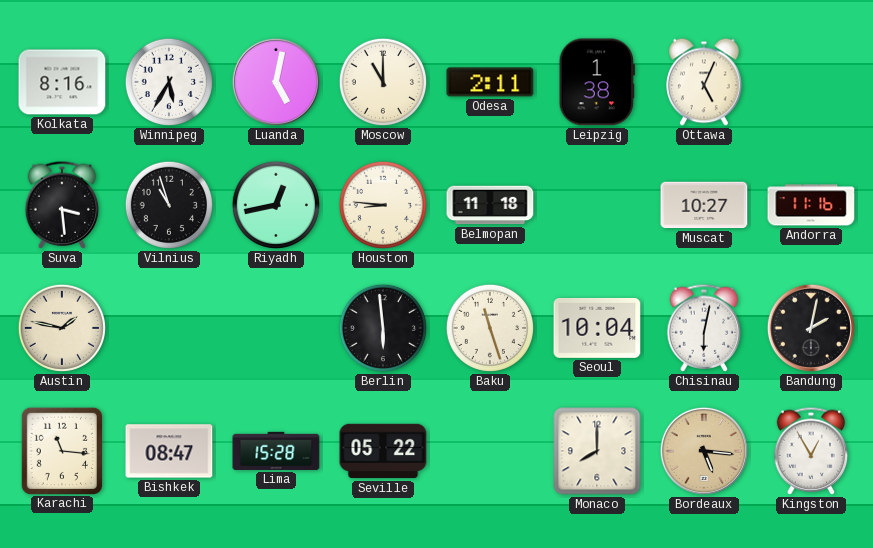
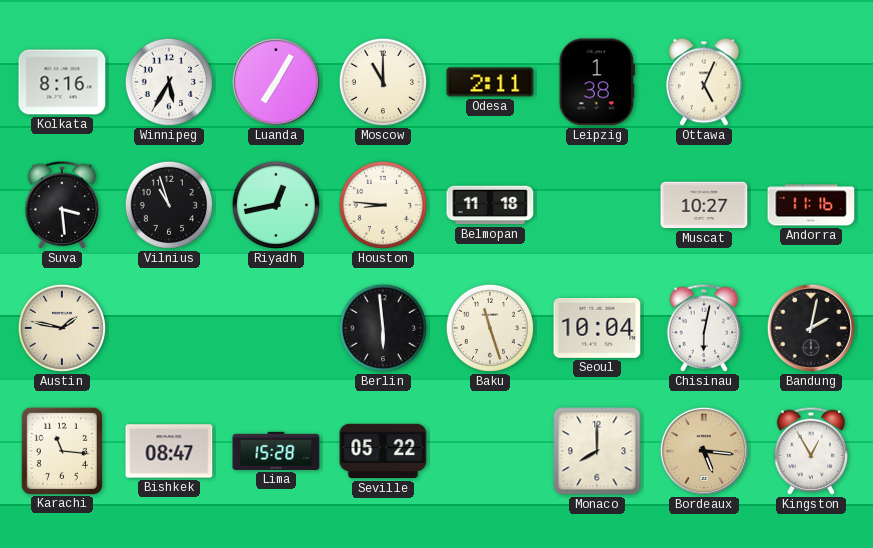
Luanda: 5:02 -> 7:05
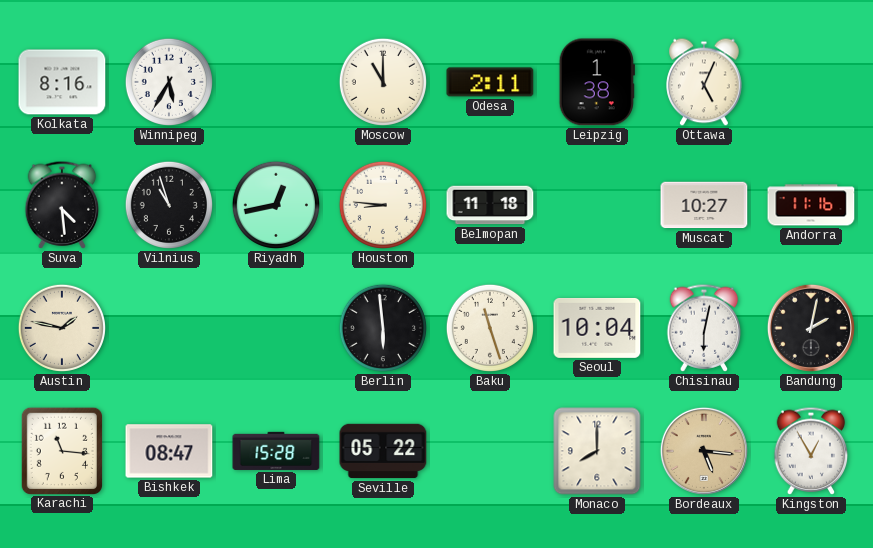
Luanda: 7:05 -> none
Suva: 3:29 -> 4:29
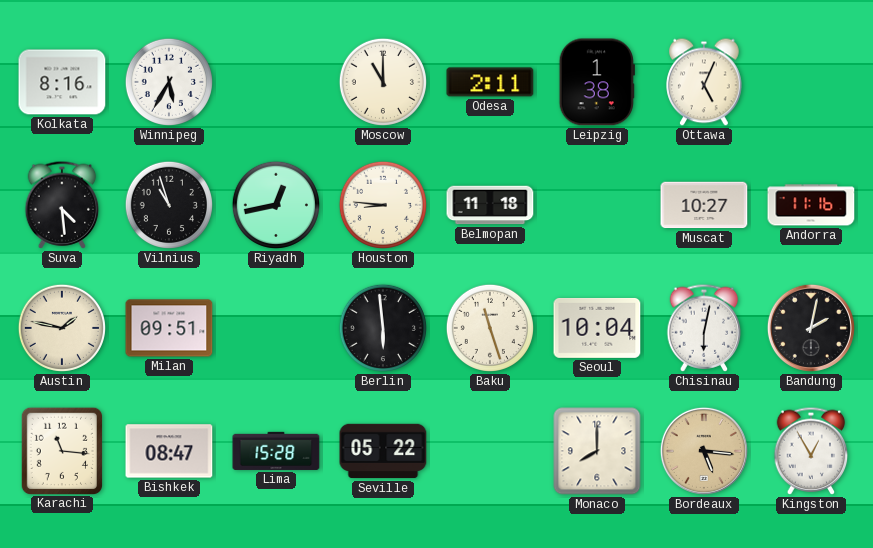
Milan: none -> 09:51
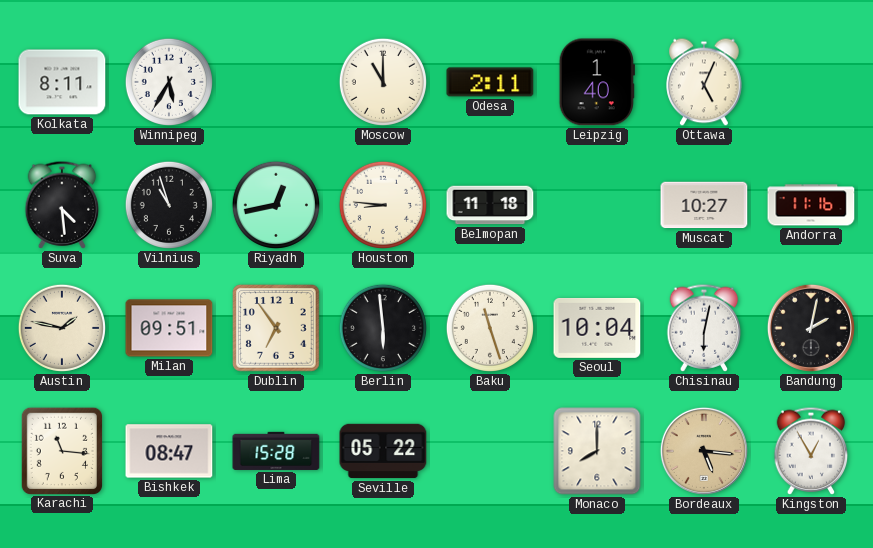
Kolkata: 8:16 -> 8:11
Leipzig: 1:38 -> 1:40
Dublin: none -> 6:54
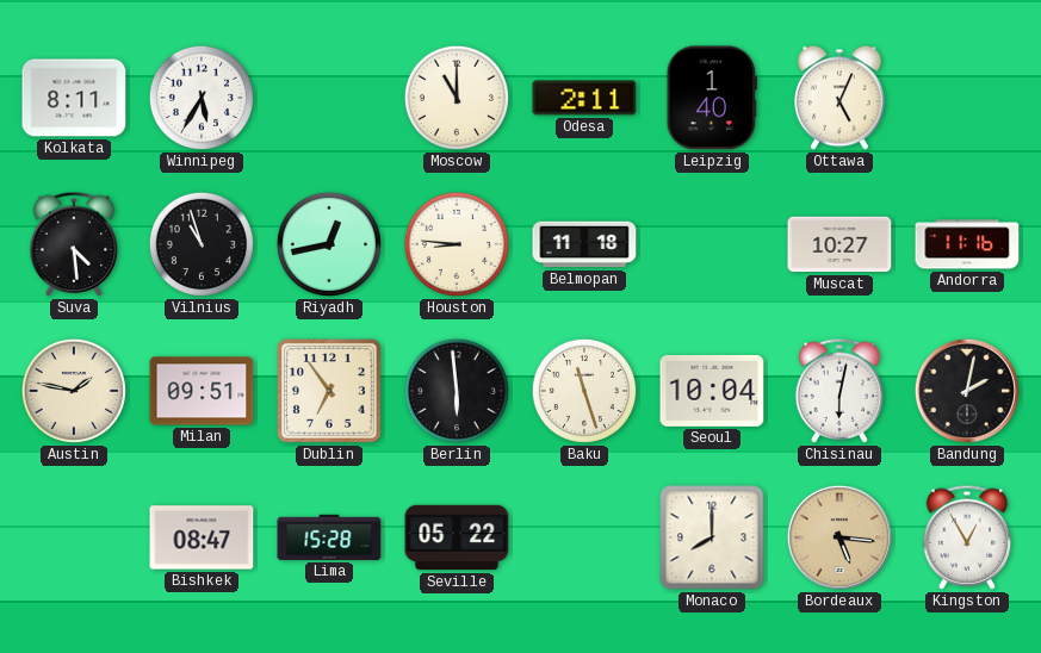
Karachi: 11:16 -> none
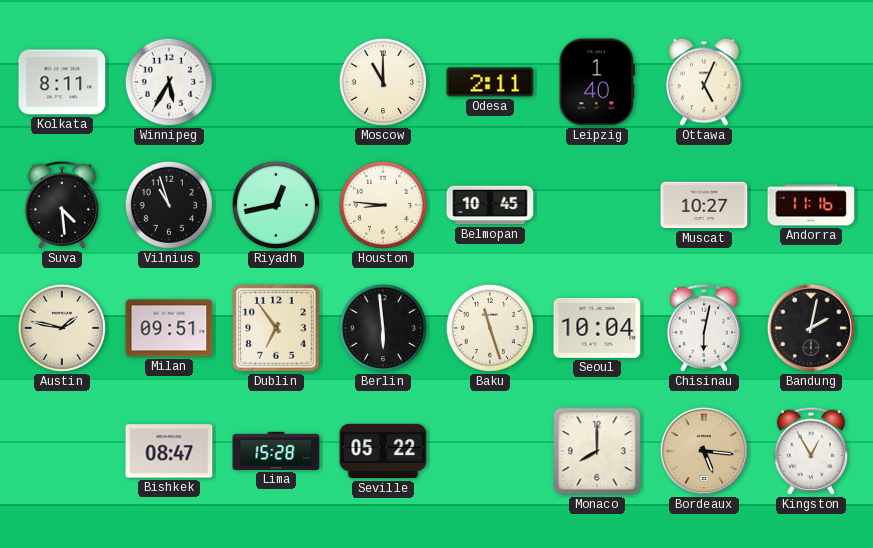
Belmopan: 11:18 -> 10:45
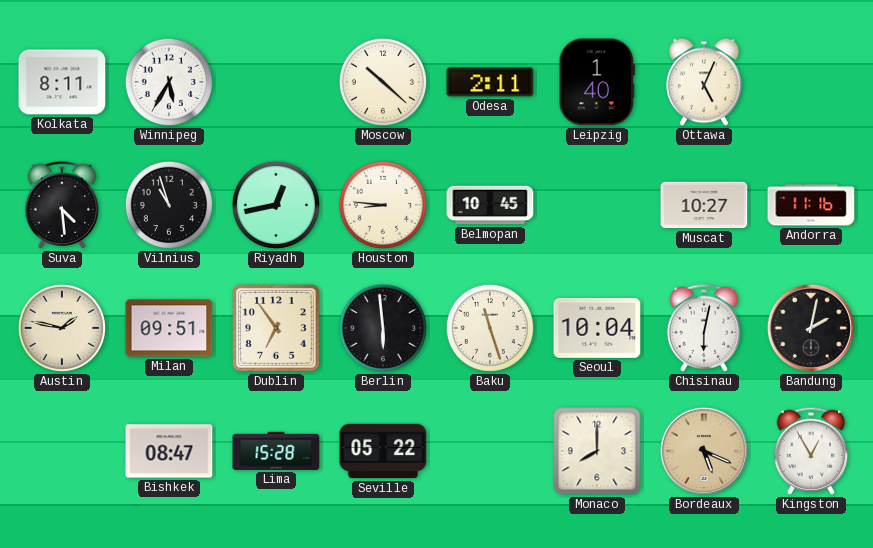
Moscow: 11:00 -> 10:22
Bordeaux: 5:16 -> 5:19
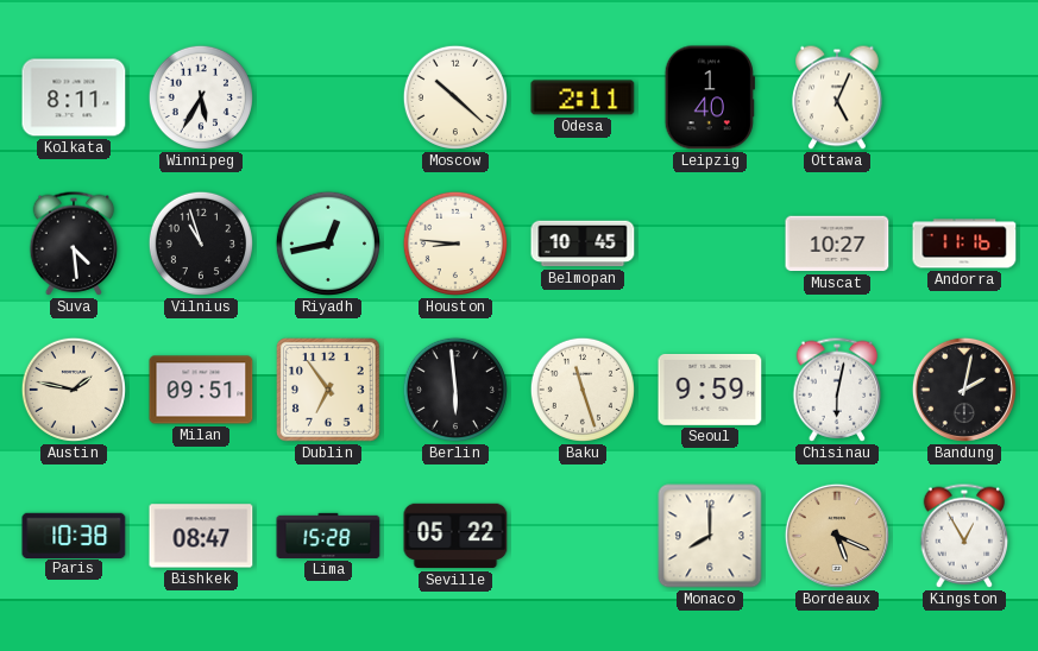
Seoul: 10:04 -> 9:59
Paris: none -> 10:38
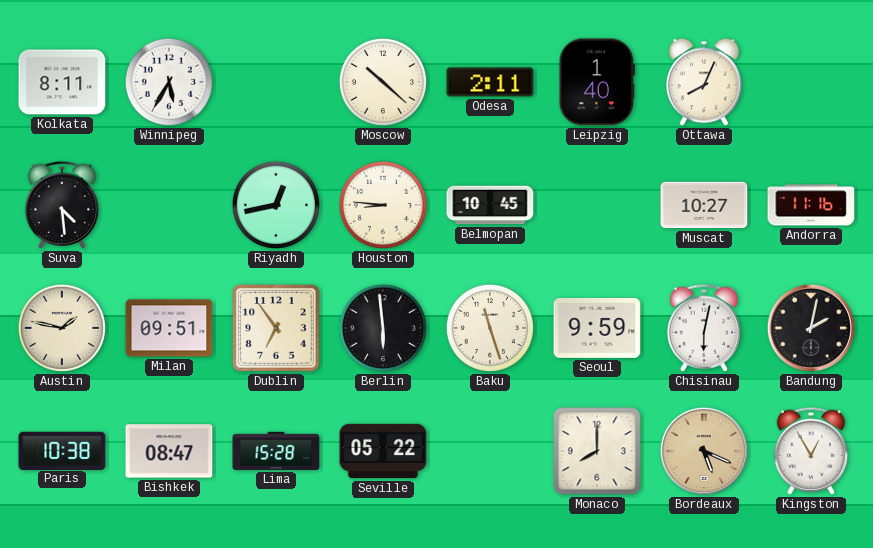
Ottawa: 5:04 -> 8:04
Vilnius: 10:57 -> none
